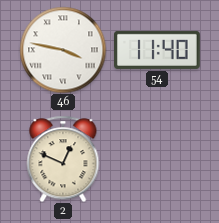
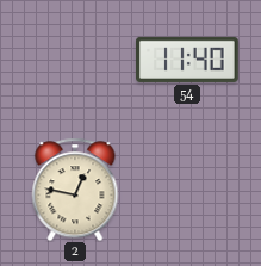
46: 3:47 -> none
2: 12:49 -> 12:47
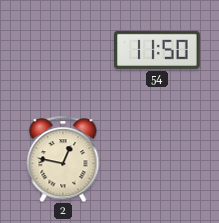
54: 11:40 -> 11:50
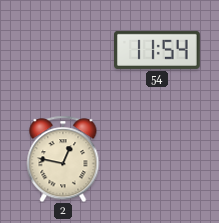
54: 11:50 -> 11:54
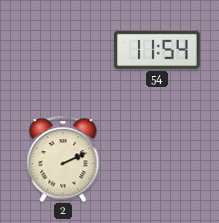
2: 12:47 -> 2:11
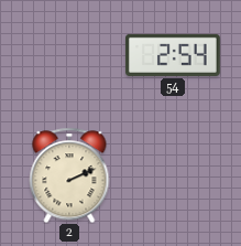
54: 11:54 -> 2:54
